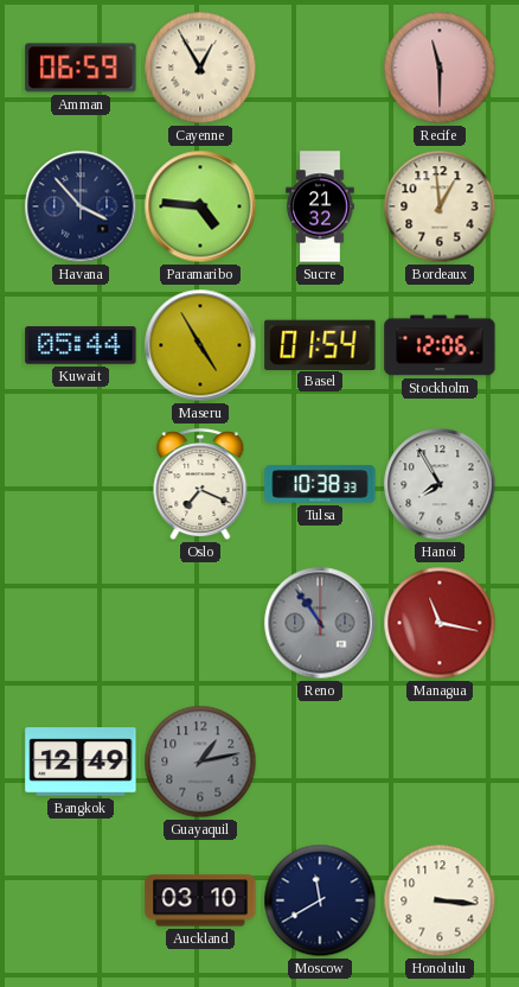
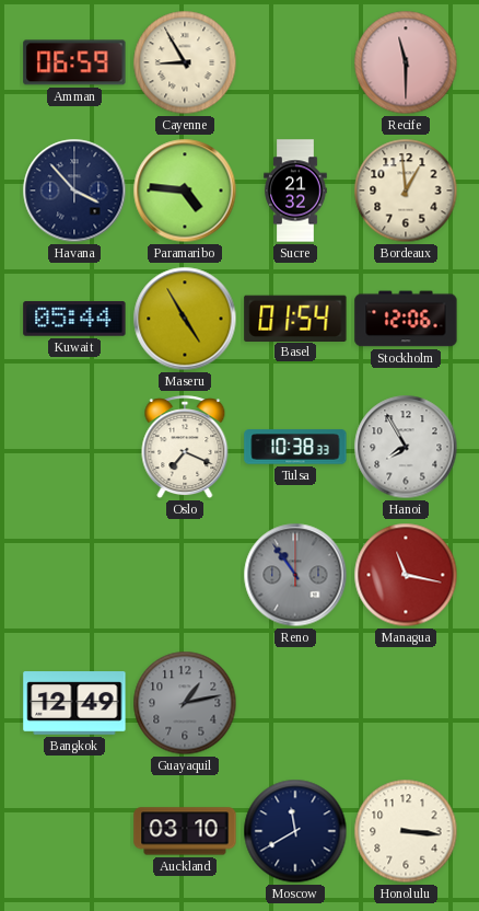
Cayenne: 12:55 -> 8:55
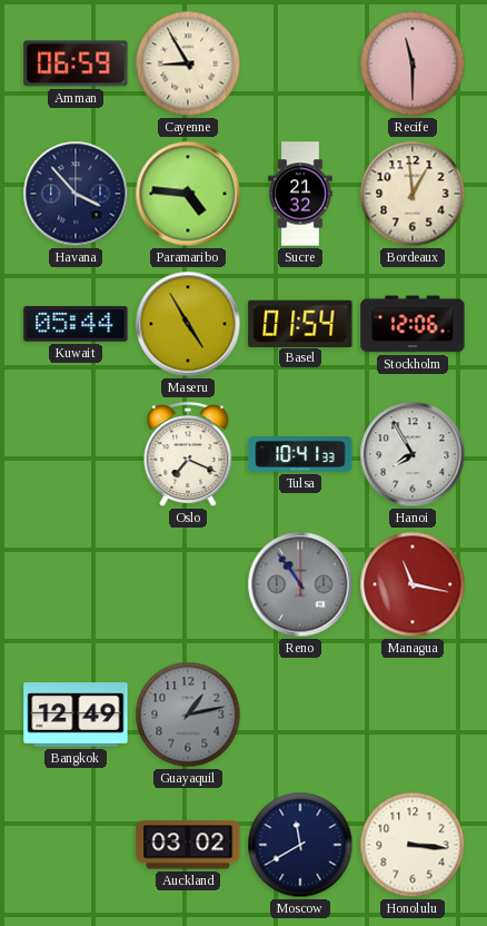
Tulsa: 10:38 -> 10:41
Auckland: 03:10 -> 03:02
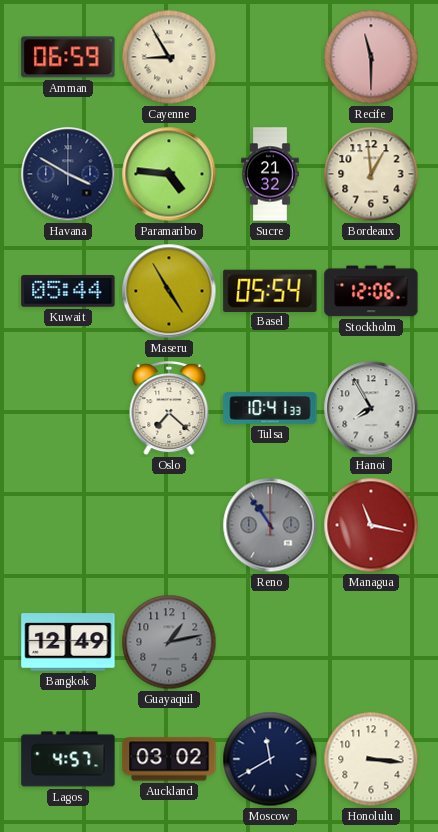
Havana: 3:53 -> 3:50
Basel: 01:54 -> 05:54
Oslo: 7:19 -> 7:22
Lagos: none -> 4:57
